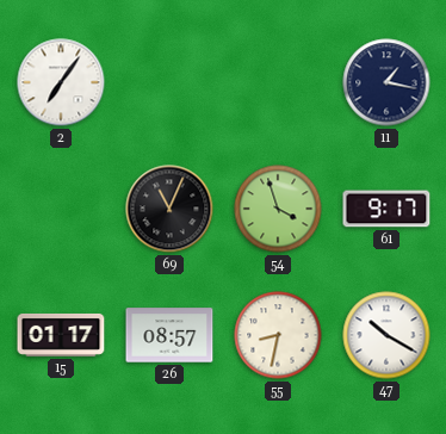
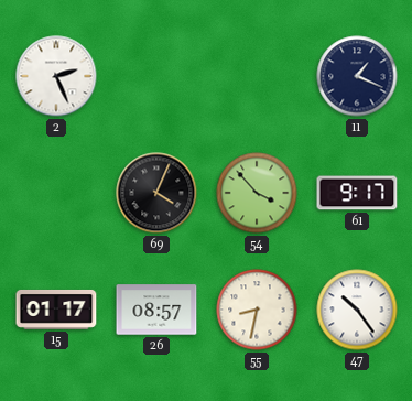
2: 7:06 -> 2:26
11: 1:17 -> 1:19
69: 11:04 -> 4:04
54: 3:57 -> 3:53
47: 10:20 -> 10:24
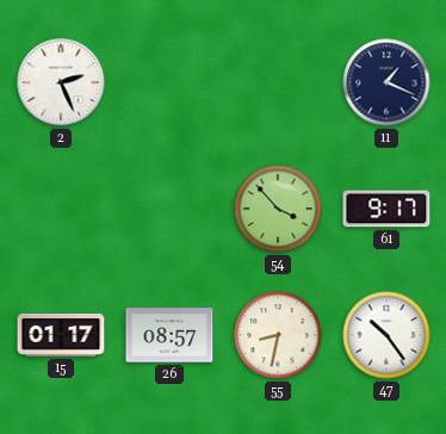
69: 4:04 -> none
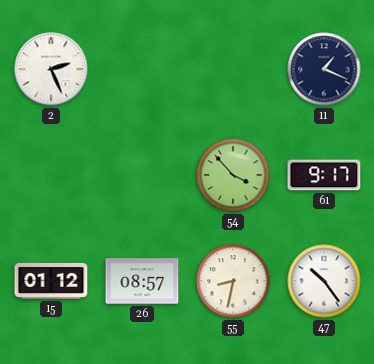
15: 01:17 -> 01:12
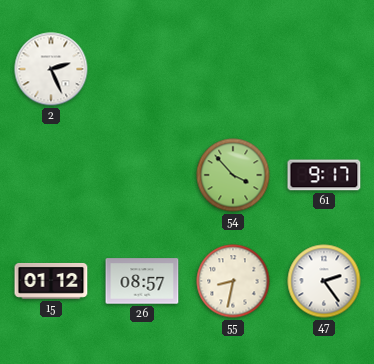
11: 1:19 -> none
47: 10:24 -> 2:24
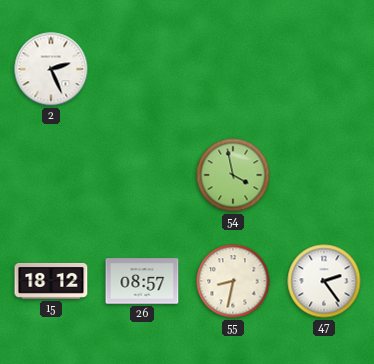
54: 3:53 -> 3:58
61: 9:17 -> none
15: 01:12 -> 18:12
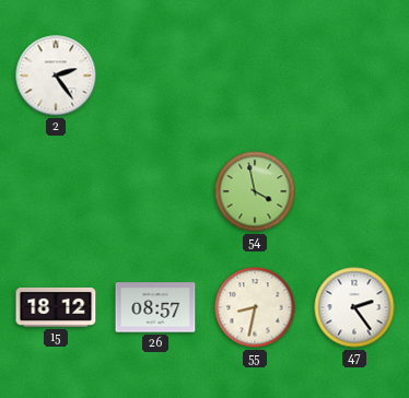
2: 2:26 -> 2:24
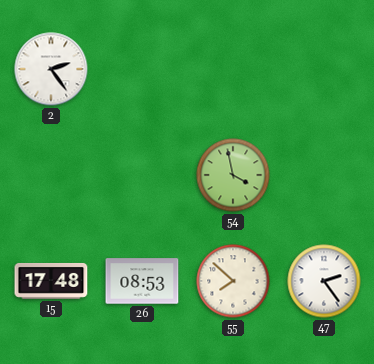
15: 18:12 -> 17:48
26: 08:57 -> 08:53
55: 8:32 -> 7:52
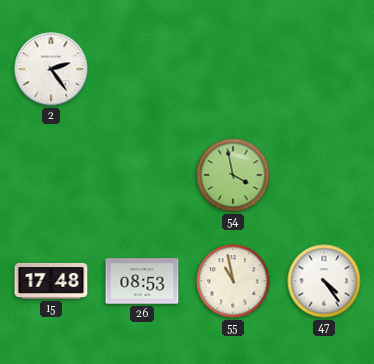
55: 7:52 -> 10:58
47: 2:24 -> 4:24
